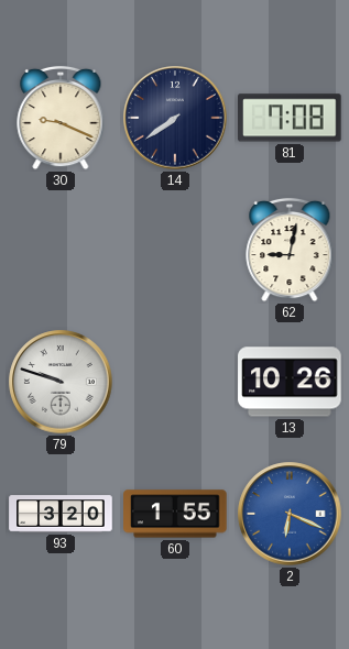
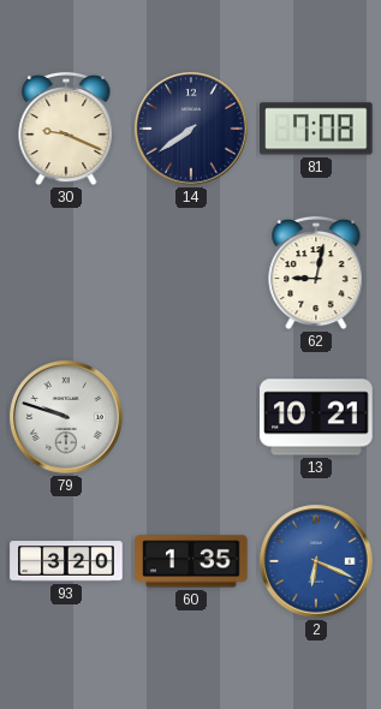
13: 10:26 -> 10:21
60: 1:55 -> 1:35
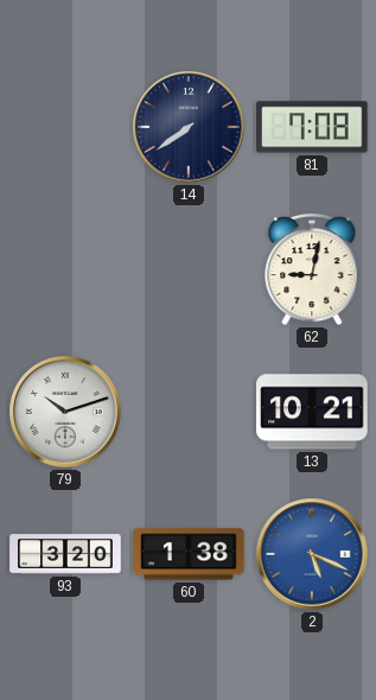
30: 9:19 -> none
79: 9:48 -> 10:12
60: 1:35 -> 1:38
2: 6:19 -> 5:19
